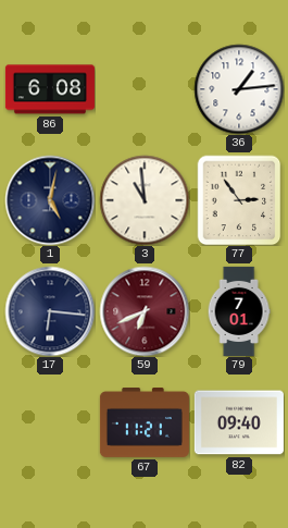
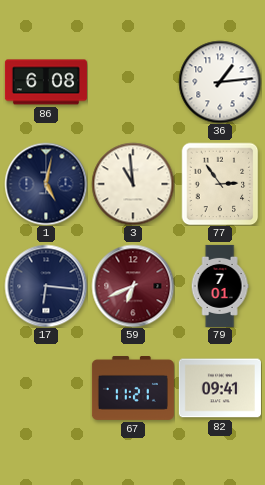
82: 09:40 -> 09:41
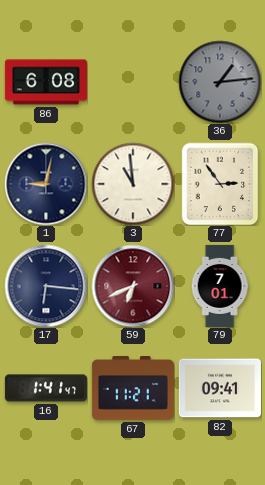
36 dial: white -> grey
1: 5:02 -> 9:02
16: none -> 1:41
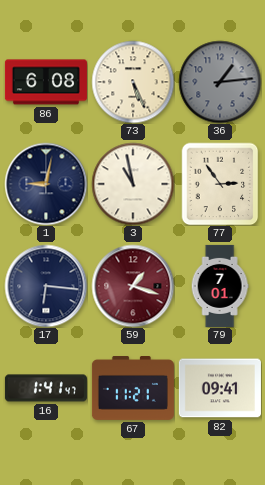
73: none -> 5:26
3: 10:59 -> 10:58
59: 6:41 -> 1:18
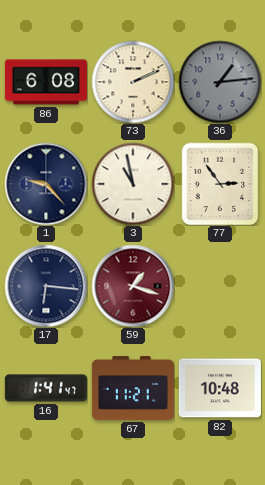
73: 5:26 -> 2:11
1: 9:02 -> 9:23
79: 7:01 -> none
82: 09:41 -> 10:48
